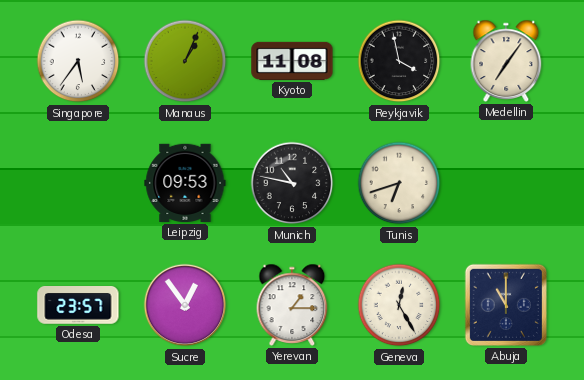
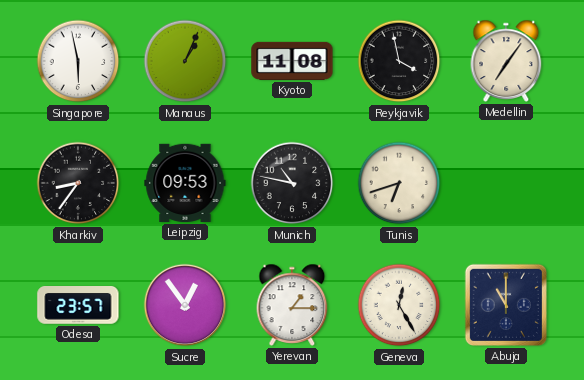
Singapore: 5:36 -> 5:58
Kharkiv: none -> 8:36
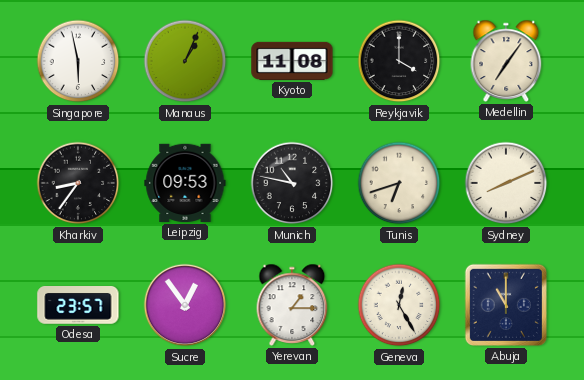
Reykjavik: 3:58 -> 4:00
Sydney: none -> 8:11
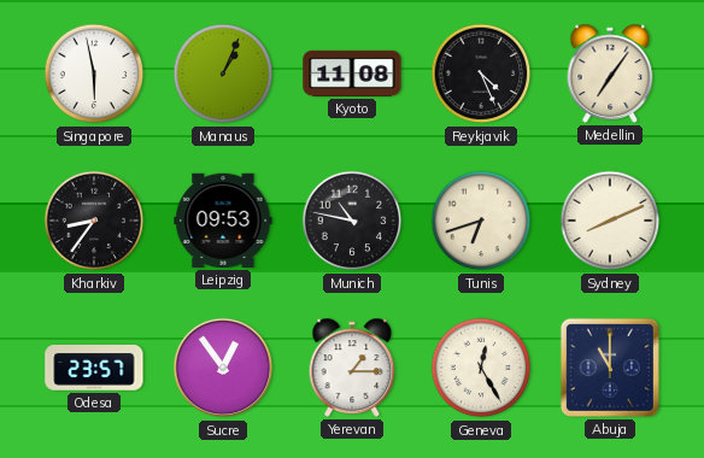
Reykjavik: 4:00 -> 4:26
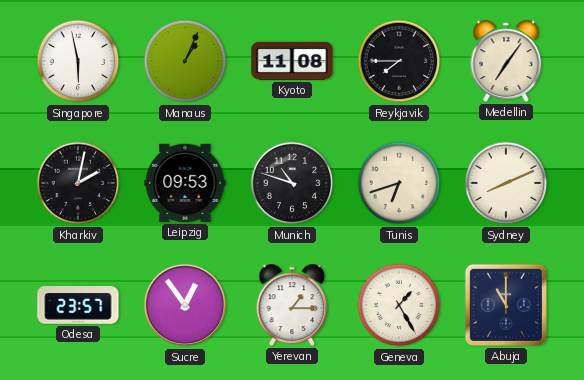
Reykjavik: 4:26 -> 7:45
Kharkiv: 8:36 -> 2:02
Munich: 10:47 -> 10:48
Geneva: 12:25 -> 1:25
